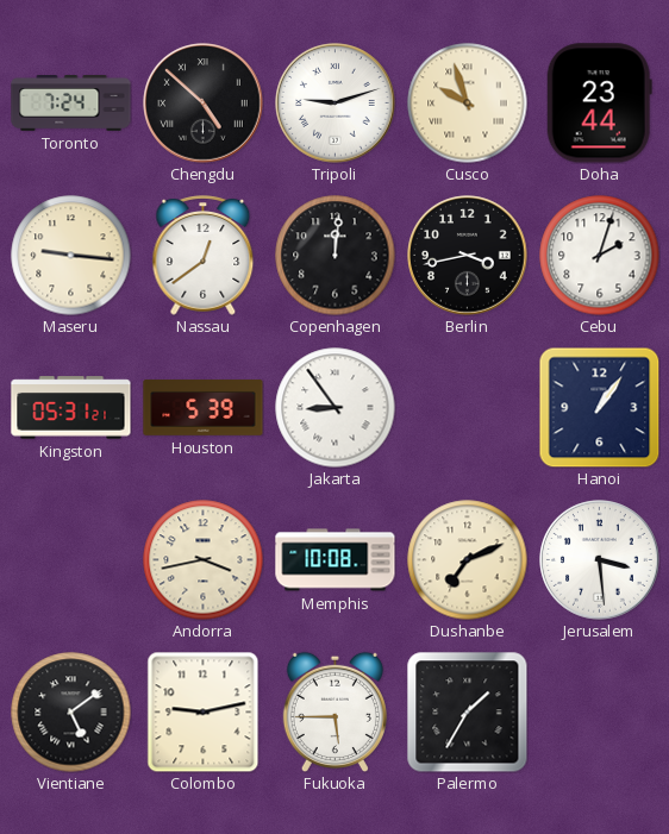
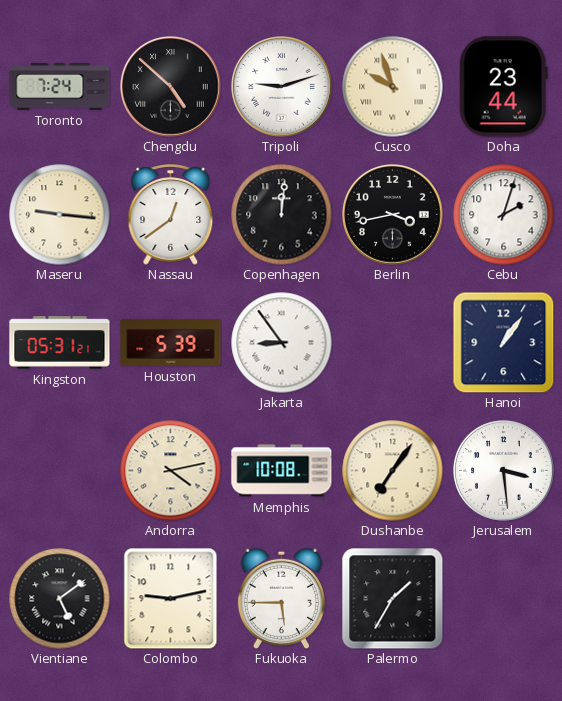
Andorra: 3:43 -> 4:13
Dushanbe: 7:11 -> 7:06
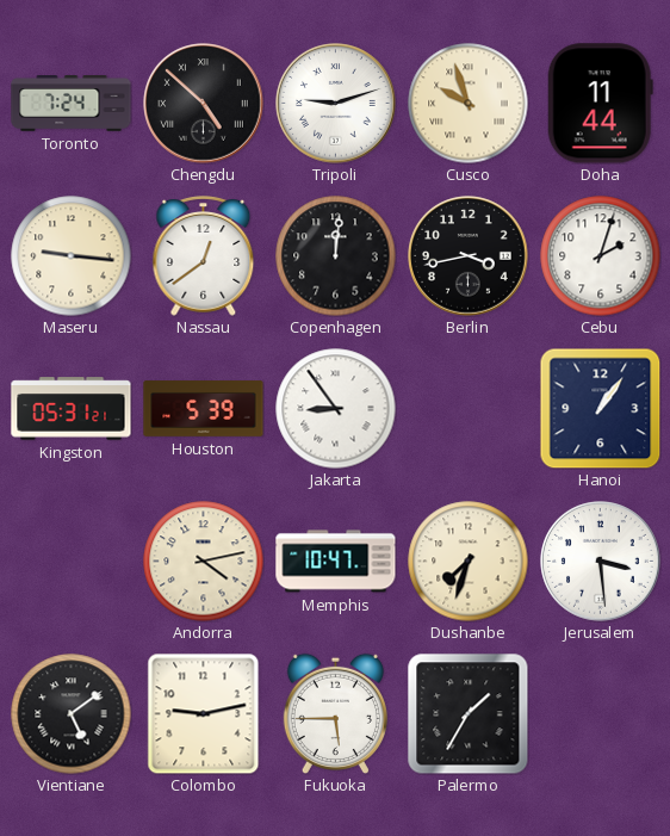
Doha: 23:44 -> 11:44
Memphis: 10:08 -> 10:47
Dushanbe: 7:06 -> 7:33
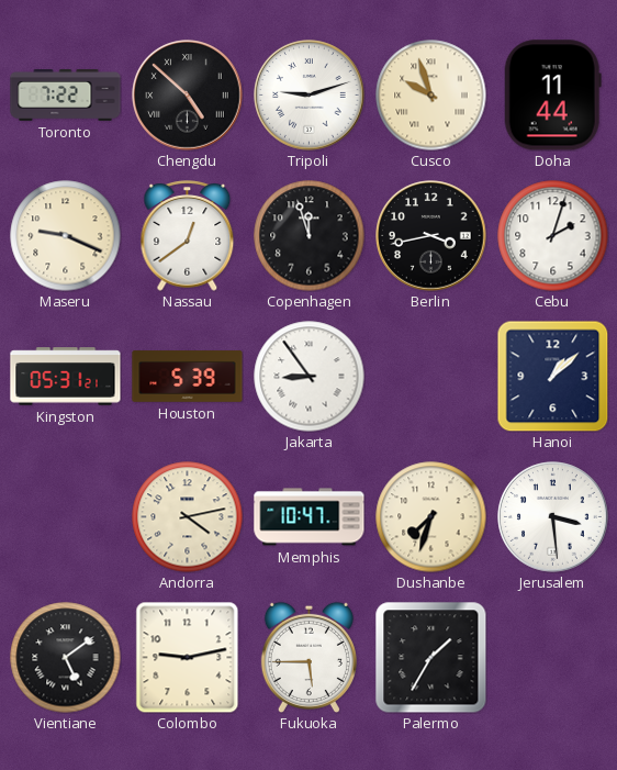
Toronto: 7:24 -> 7:22
Maseru: 9:16 -> 9:19
Copenhagen: 12:01 -> 11:57
Hanoi: 1:06 -> 1:08
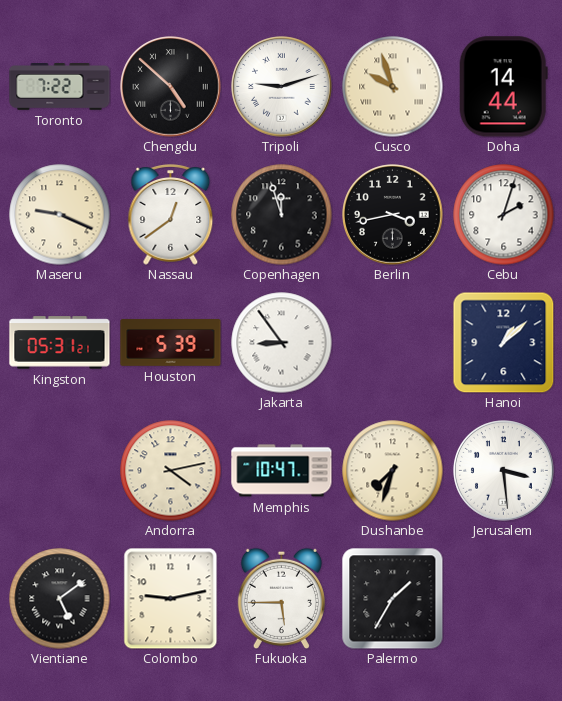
Doha: 11:44 -> 14:44
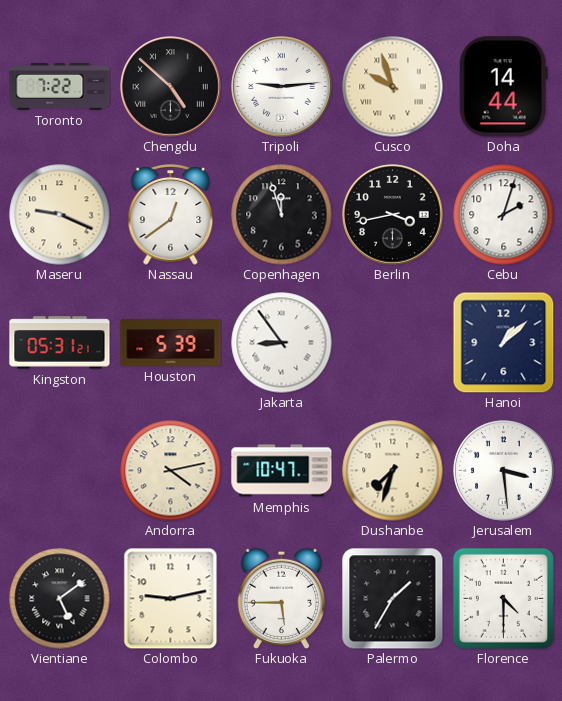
Tripoli: 9:12 -> 9:14
Florence: none -> 4:30
